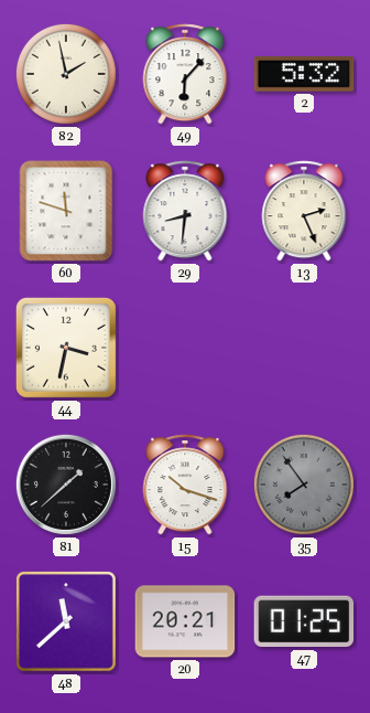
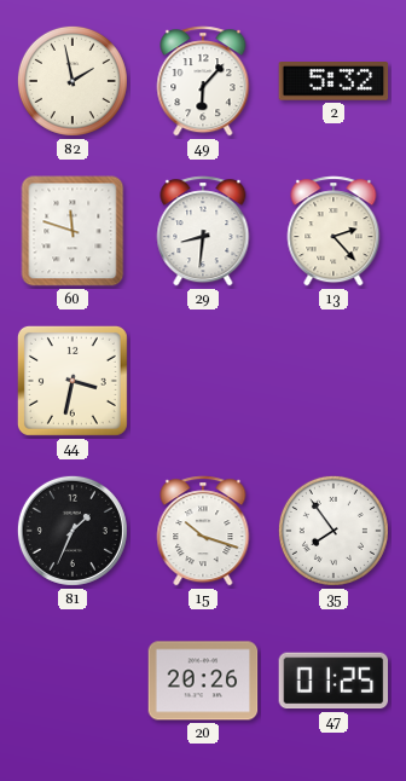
13: 2:26 -> 2:23
81: 1:38 -> 1:34
35 dial: grey -> white
48: 11:38 -> none
20: 20:21 -> 20:26
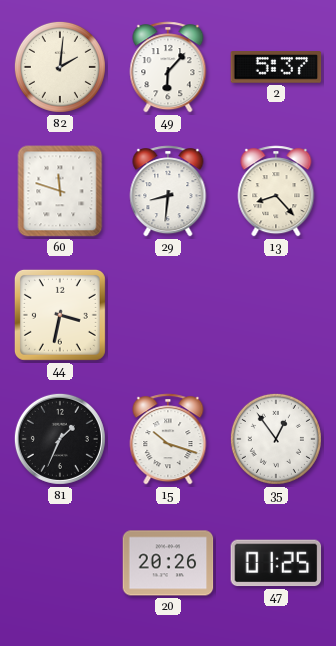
82: 1:58 -> 2:01
2: 5:32 -> 5:37
13: 2:23 -> 8:23
35: 7:54 -> 12:54
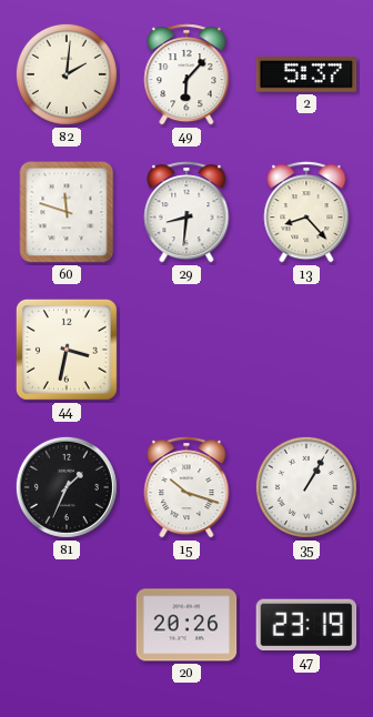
35: 12:54 -> 1:05
47: 01:25 -> 23:19
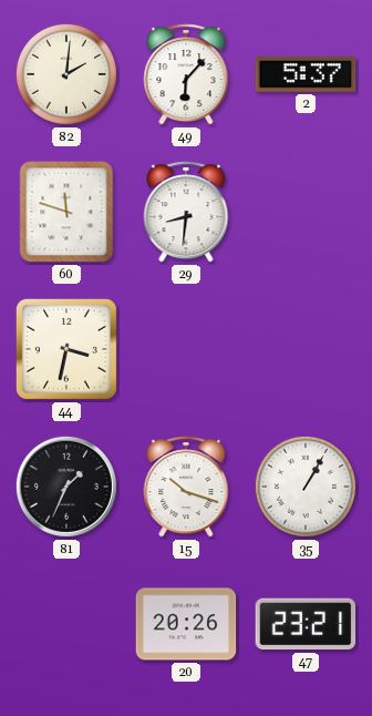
13: 8:23 -> none
47: 23:19 -> 23:21
